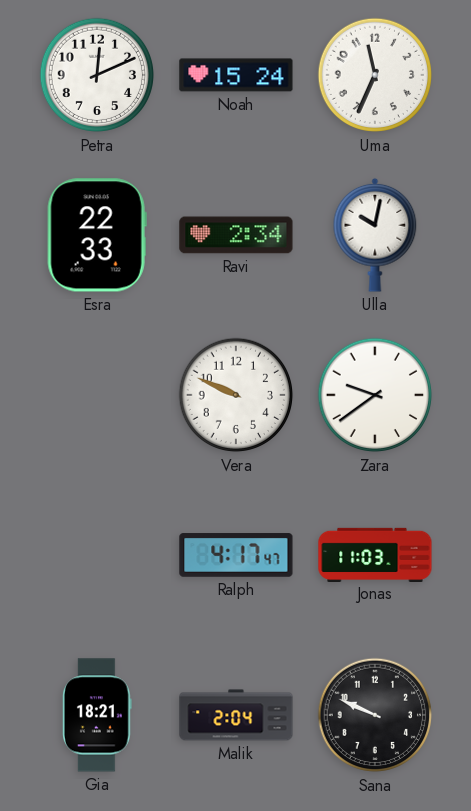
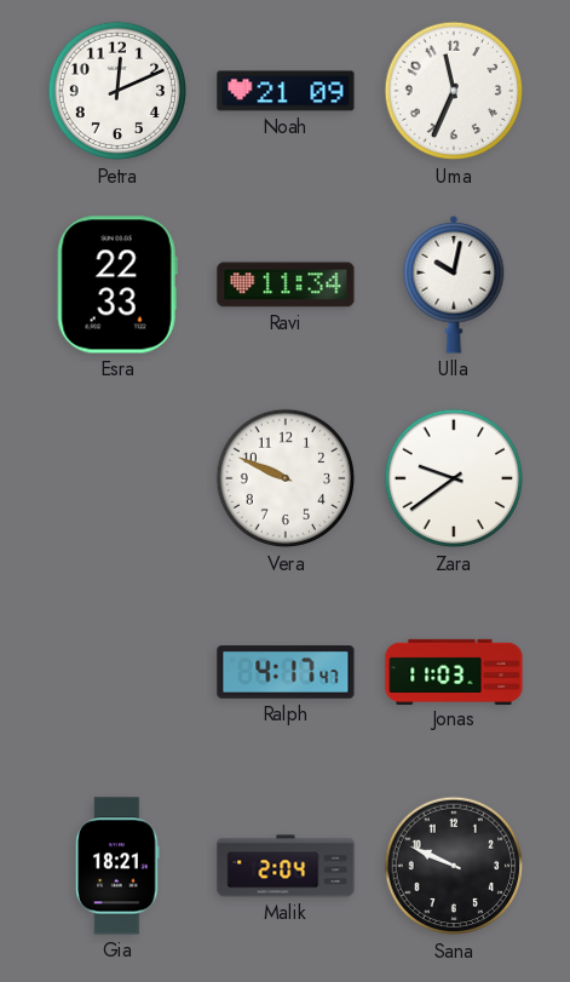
Noah: 15:24 -> 21:09
Ravi: 2:34 -> 11:34
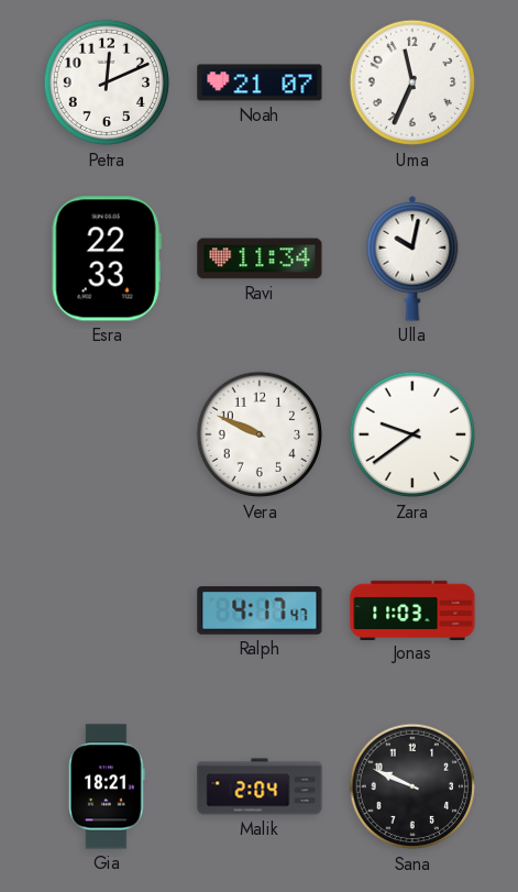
Noah: 21:09 -> 21:07
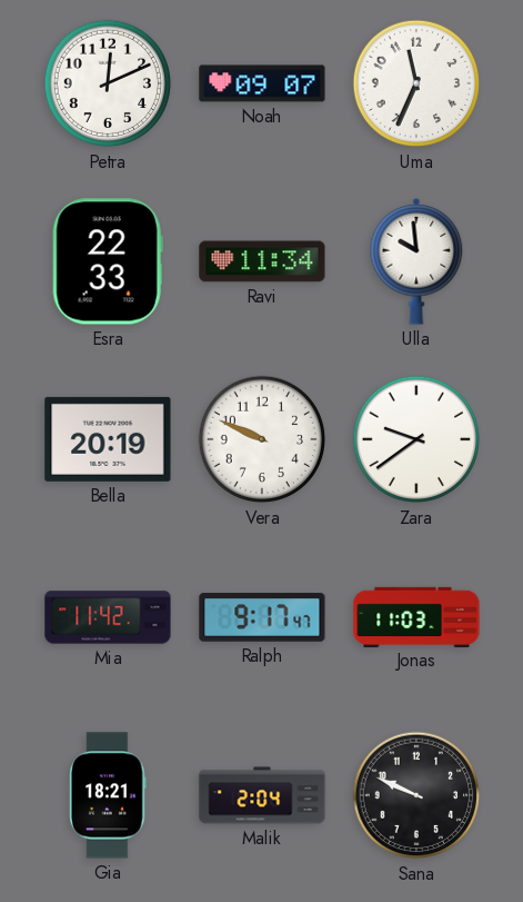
Noah: 21:07 -> 09:07
Ulla: 10:02 -> 9:59
Bella: none -> 20:19
Mia: none -> 11:42
Ralph: 4:17 -> 9:17
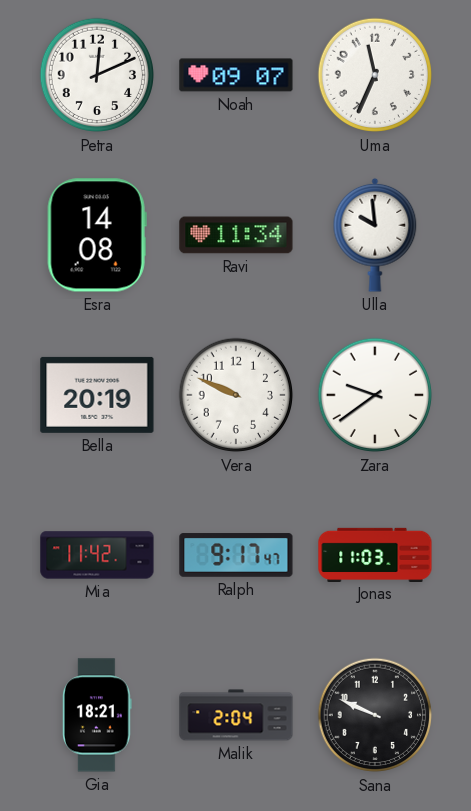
Esra: 22:33 -> 14:08
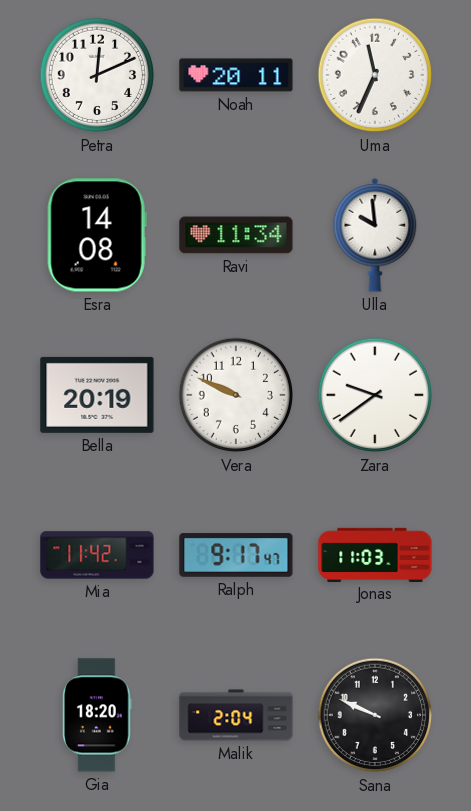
Noah: 09:07 -> 20:11
Gia: 18:21 -> 18:20
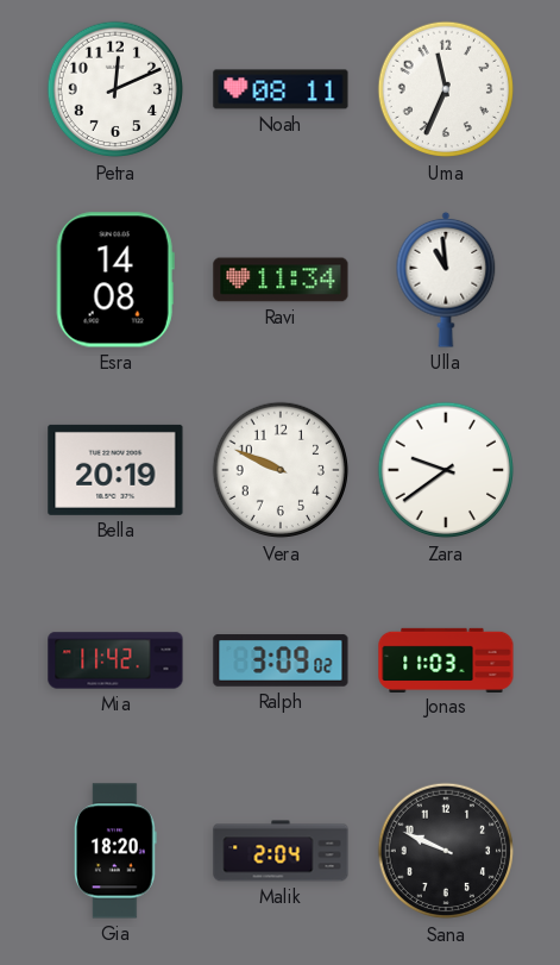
Noah: 20:11 -> 08:11
Ulla: 9:59 -> 10:59
Ralph: 9:17 -> 3:09
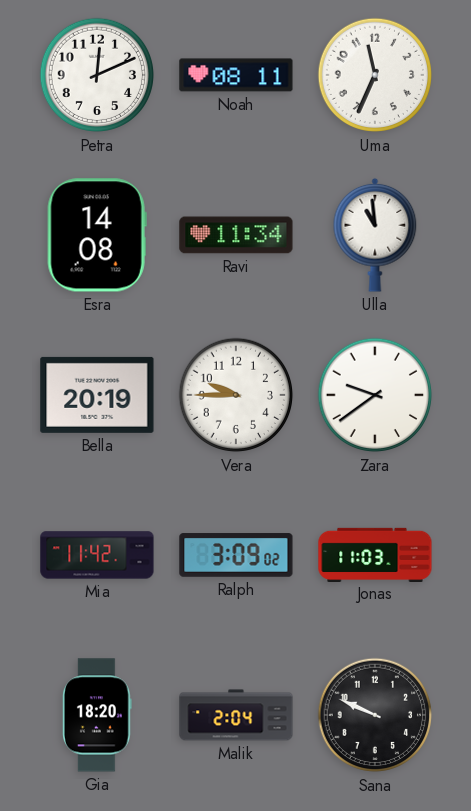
Vera: 9:49 -> 9:45
